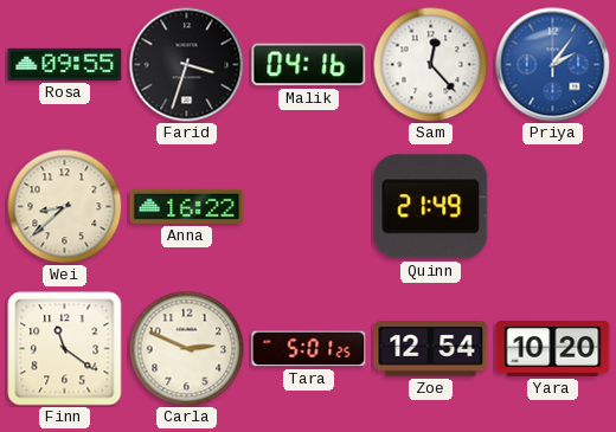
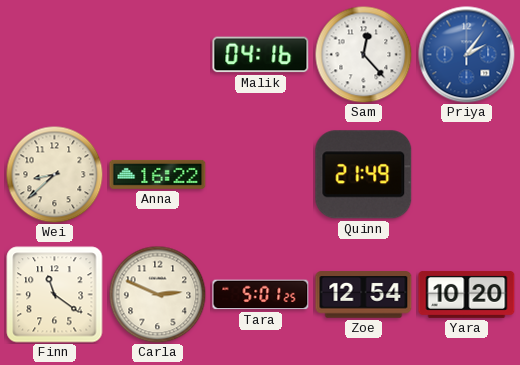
Rosa: 09:55 -> none
Farid: 3:33 -> none
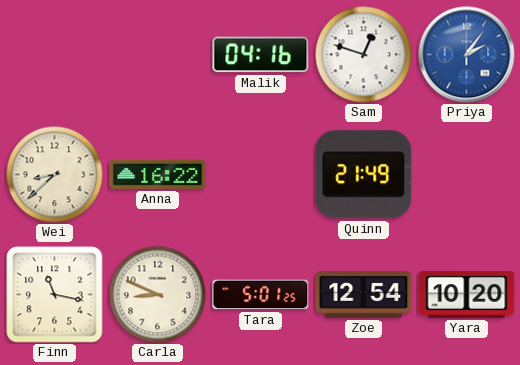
Sam: 12:23 -> 12:48
Finn: 11:21 -> 11:17
Carla: 2:49 -> 8:49
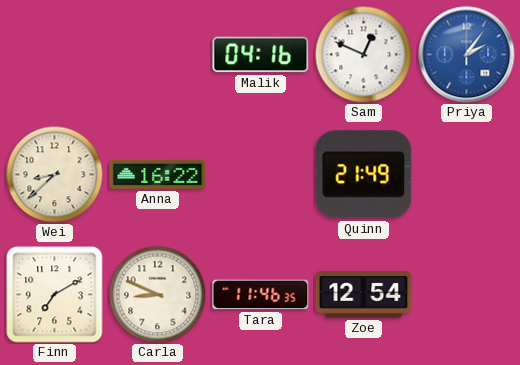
Sam: 12:48 -> 12:49
Finn: 11:17 -> 7:10
Tara: 5:01 -> 11:46
Yara: 10:20 -> none
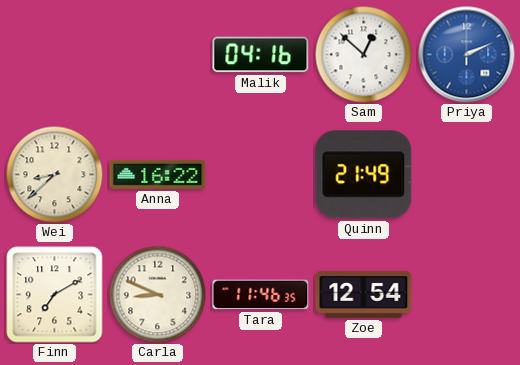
Sam: 12:49 -> 12:52
Priya: 2:06 -> 2:11
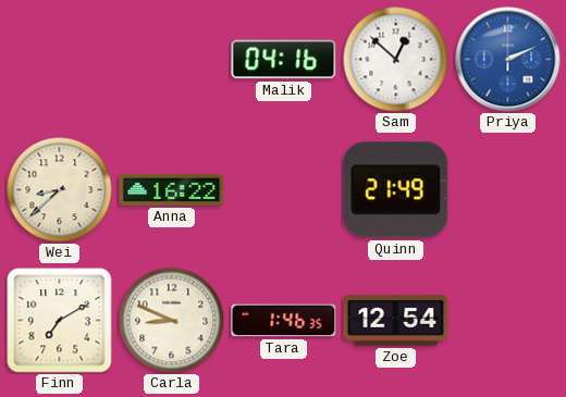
Tara: 11:46 -> 1:46
